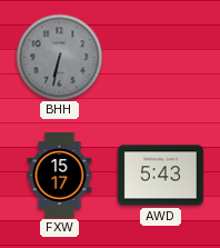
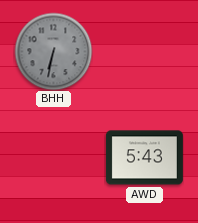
FXW: 15:17 -> none
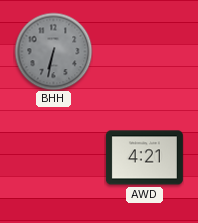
AWD: 5:43 -> 4:21
